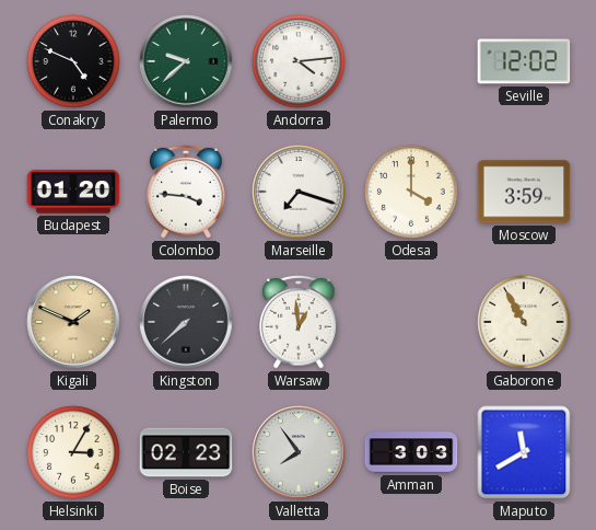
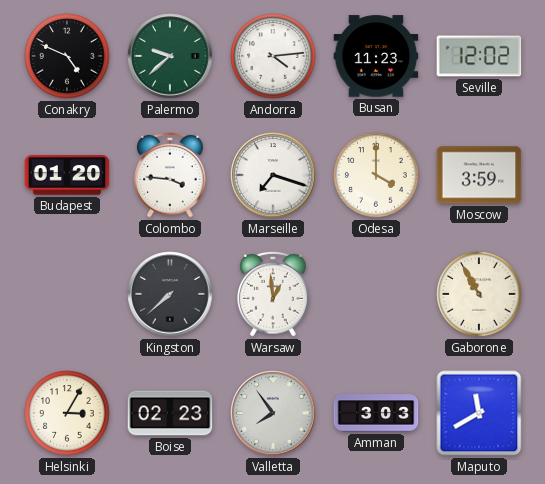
Busan: none -> 11:23
Kigali: 1:49 -> none
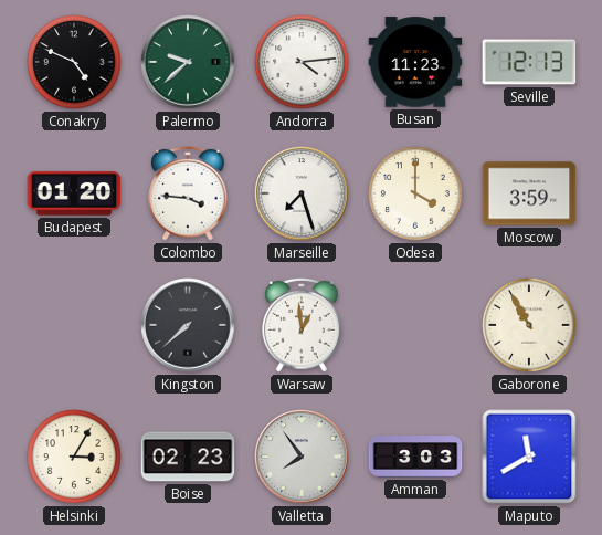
Seville: 12:02 -> 12:13
Marseille: 7:18 -> 7:27
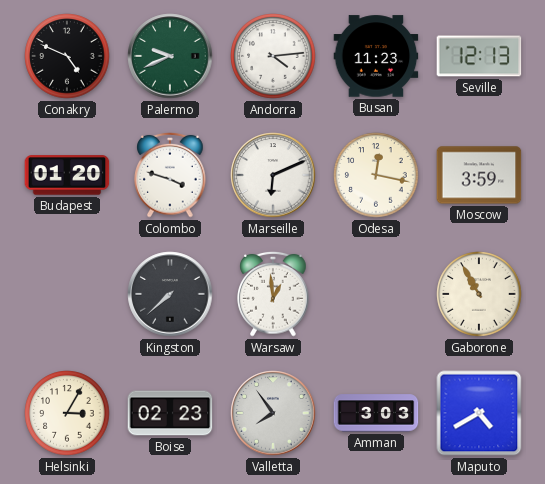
Palermo: 9:38 -> 9:41
Colombo: 3:46 -> 3:48
Marseille: 7:27 -> 6:11
Odesa: 4:00 -> 12:17
Maputo: 11:40 -> 4:40
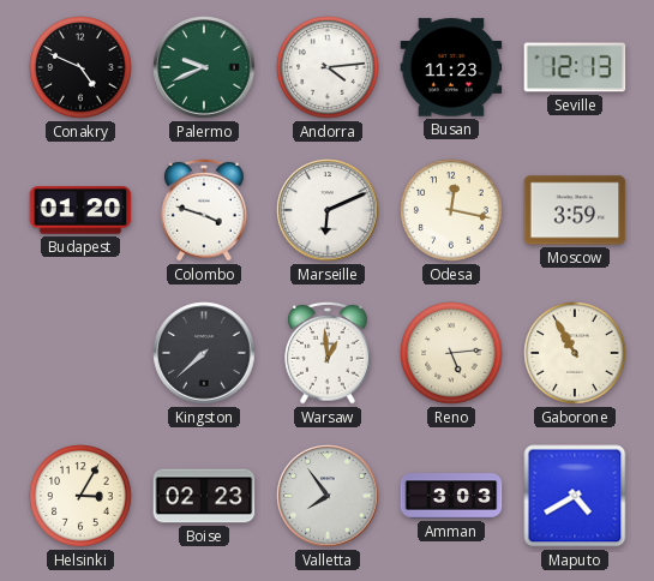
Reno: none -> 5:14
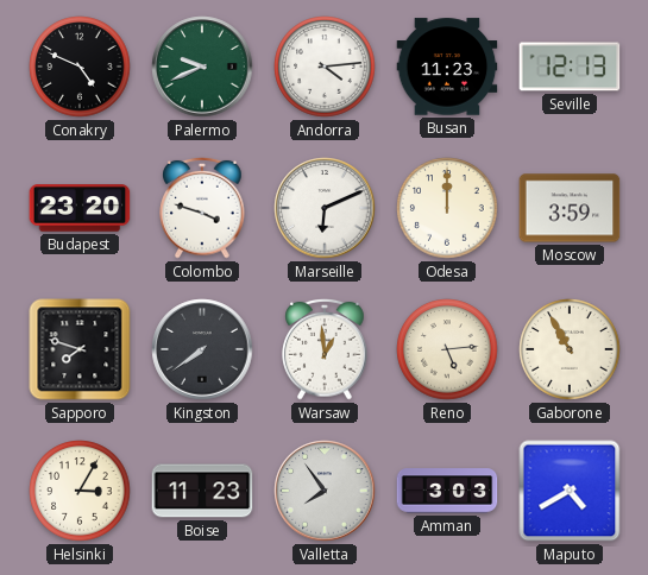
Budapest: 01:20 -> 23:20
Odesa: 12:17 -> 12:00
Sapporo: none -> 7:48
Kingston: 7:38 -> 7:39
Boise: 02:23 -> 11:23
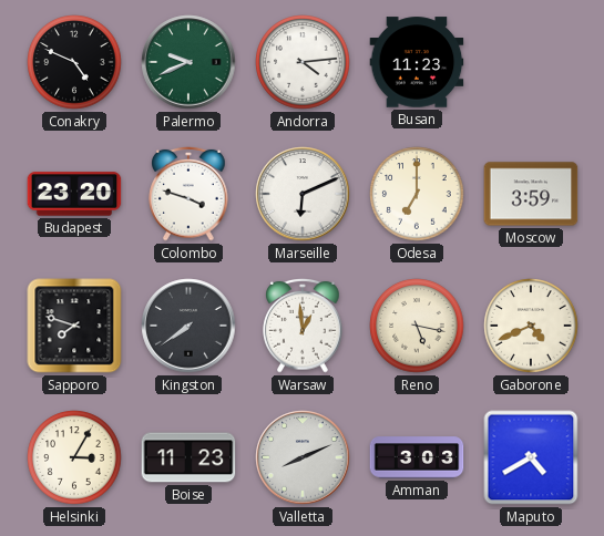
Seville: 12:13 -> none
Odesa: 12:00 -> 7:00
Reno: 5:14 -> 5:17
Gaborone: 10:55 -> 4:41
Valletta: 7:54 -> 8:11
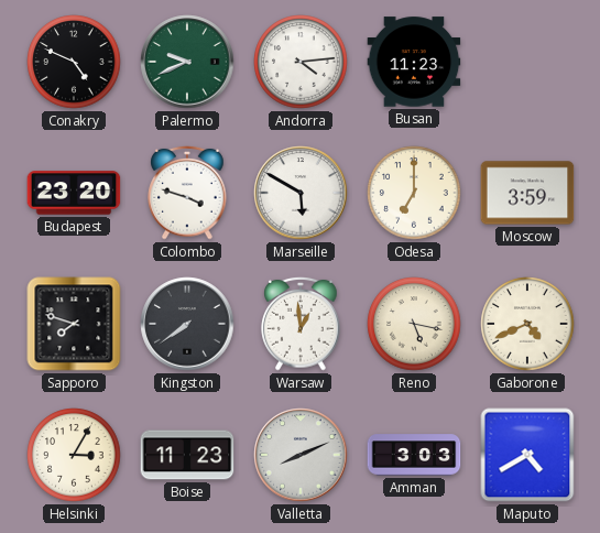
Marseille: 6:11 -> 5:50
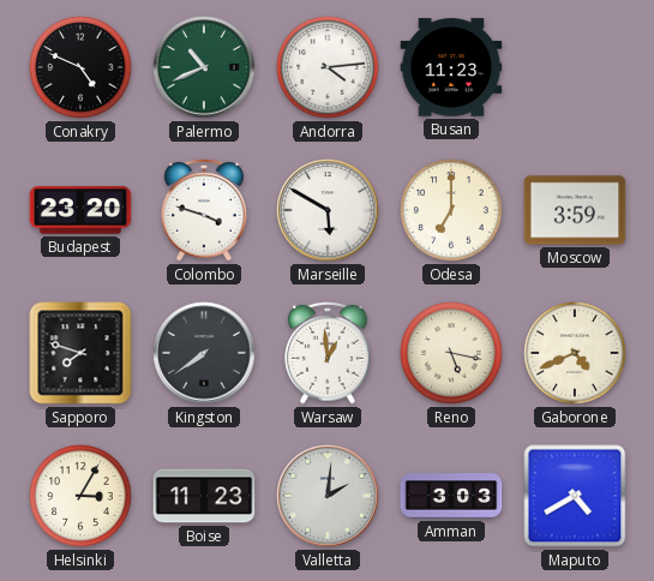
Palermo: 9:41 -> 10:41
Valletta: 8:11 -> 2:01
